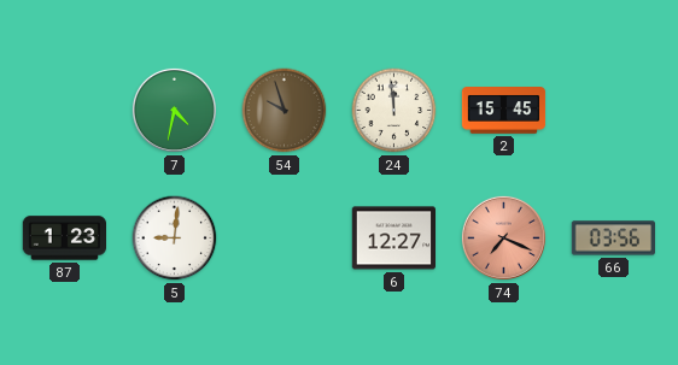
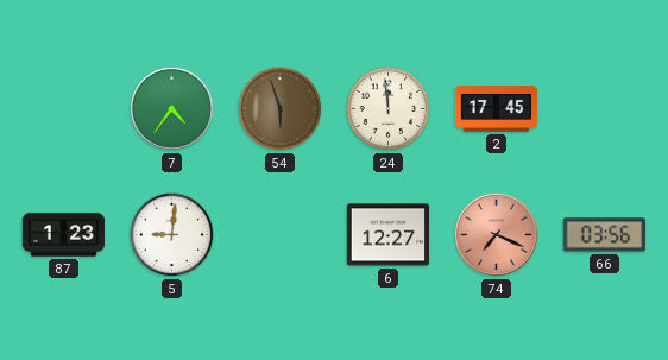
7: 4:32 -> 4:36
54: 9:57 -> 5:57
2: 15:45 -> 17:45
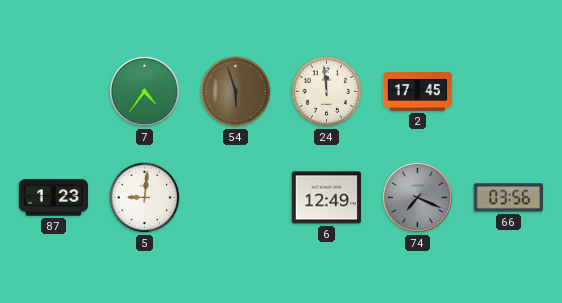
6: 12:27 -> 12:49
74 dial: salmon -> grey
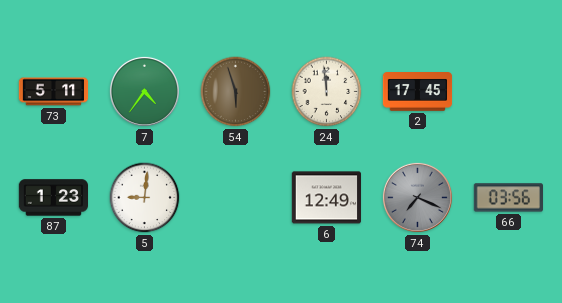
73: none -> 5:11
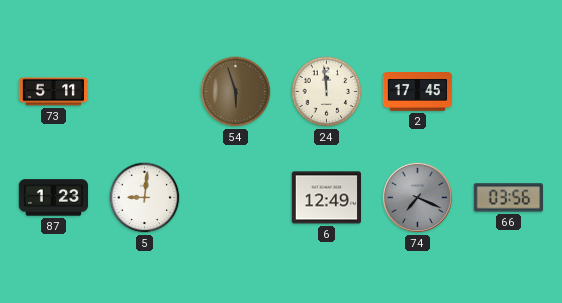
7: 4:36 -> none
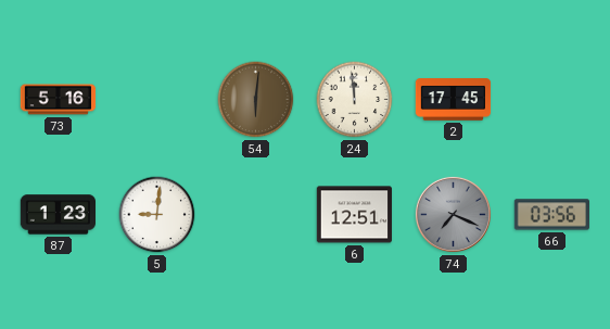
73: 5:11 -> 5:16
54: 5:57 -> 6:01
6: 12:49 -> 12:51
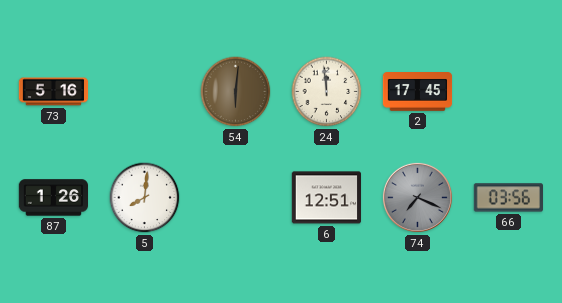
87: 1:23 -> 1:26
5: 9:01 -> 8:01
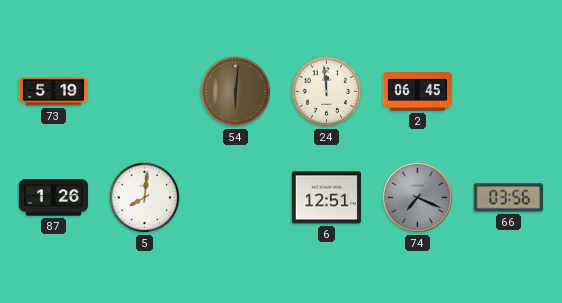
73: 5:16 -> 5:19
2: 17:45 -> 06:45
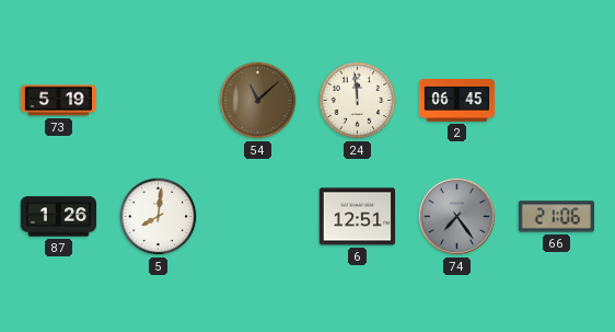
54: 6:01 -> 11:08
74: 7:19 -> 7:24
66: 03:56 -> 21:06
